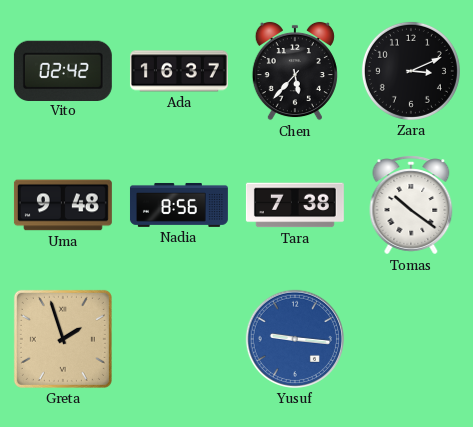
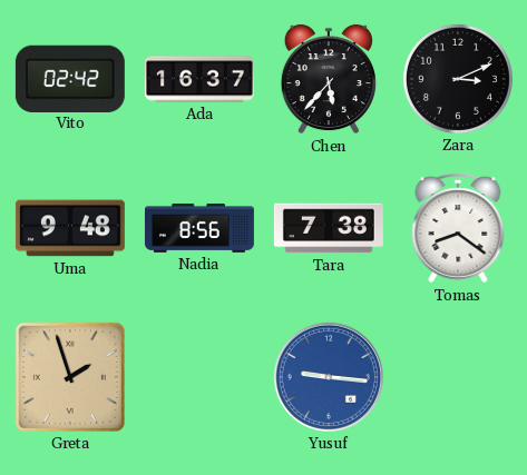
Tomas: 10:21 -> 8:21
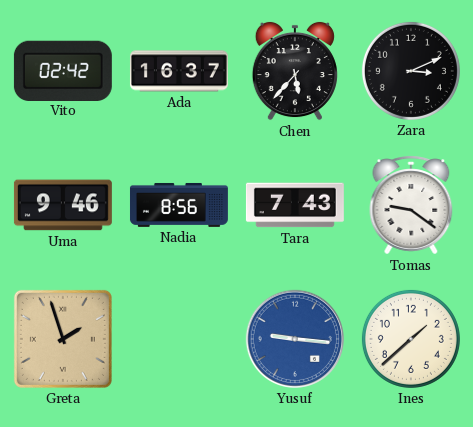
Uma: 9:48 -> 9:46
Tara: 7:38 -> 7:43
Tomas: 8:21 -> 9:21
Ines: none -> 1:38
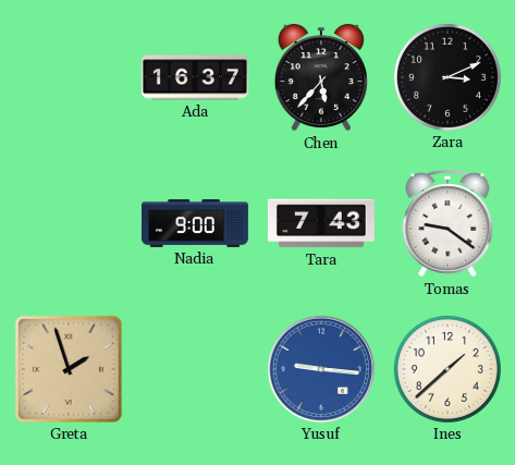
Vito: 02:42 -> none
Uma: 9:46 -> none
Nadia: 8:56 -> 9:00
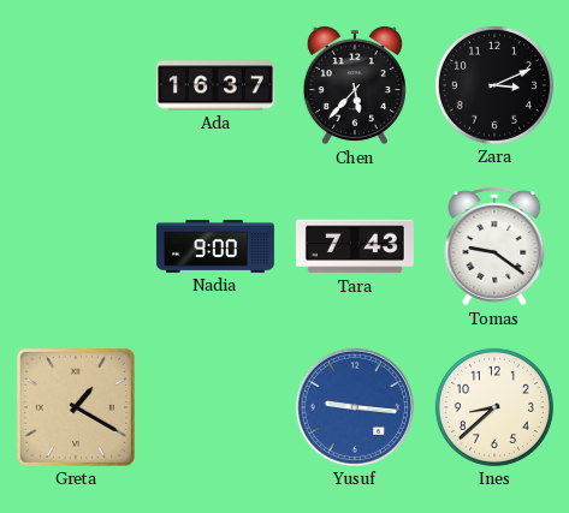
Greta: 1:57 -> 1:20
Ines: 1:38 -> 8:38
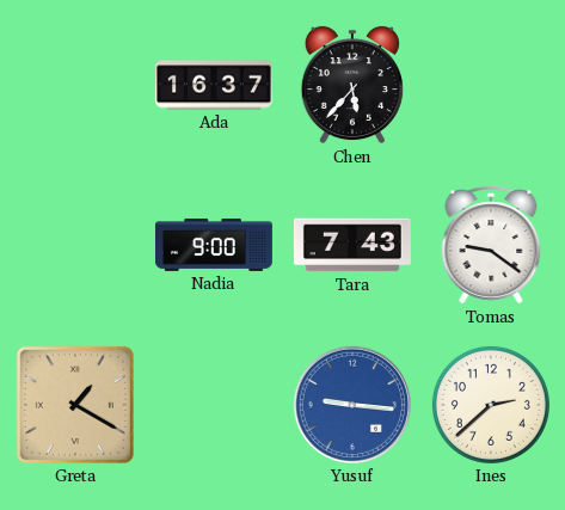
Zara: 3:11 -> none
Ines: 8:38 -> 2:38
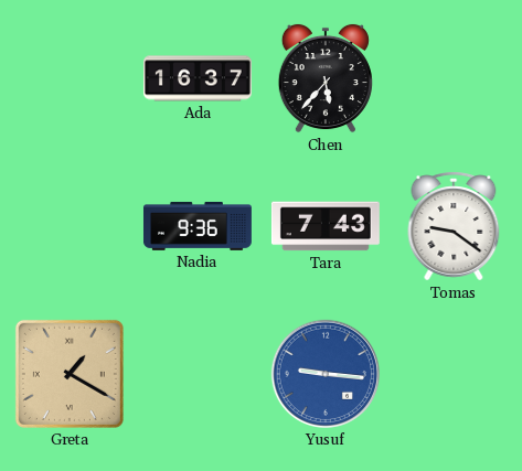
Nadia: 9:00 -> 9:36
Ines: 2:38 -> none
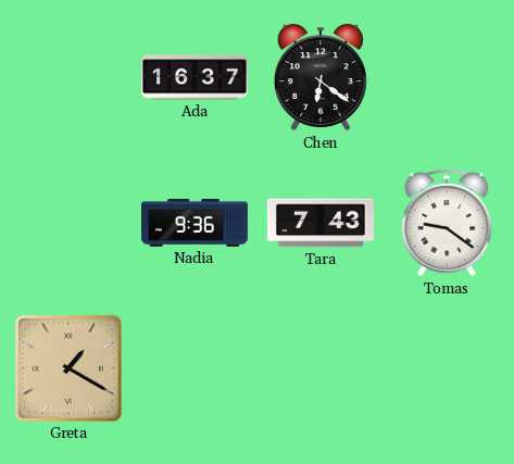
Chen: 5:37 -> 6:21
Yusuf: 9:16 -> none
